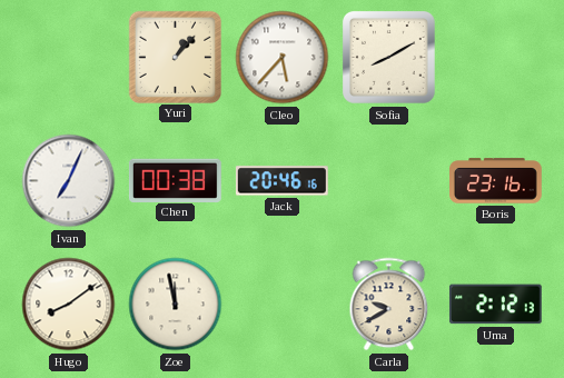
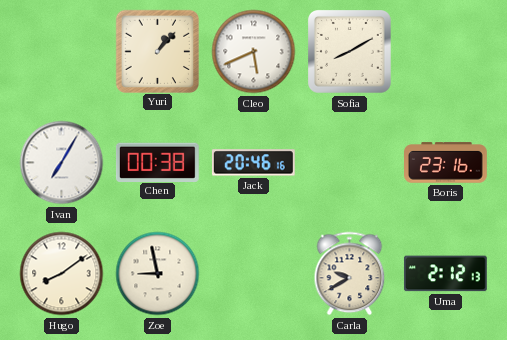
Cleo: 5:37 -> 5:41
Ivan: 7:04 -> 7:05
Zoe: 11:58 -> 8:58
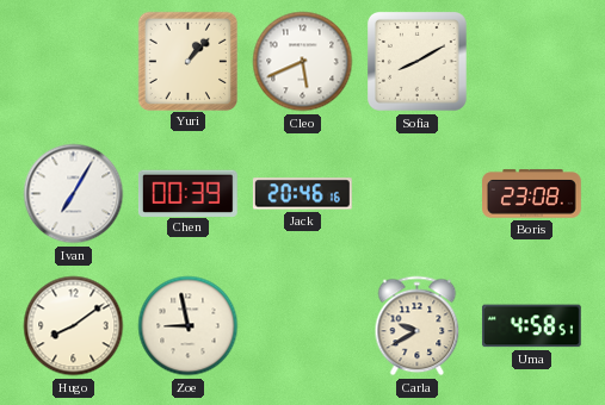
Chen: 00:38 -> 00:39
Boris: 23:16 -> 23:08
Uma: 2:12 -> 4:58
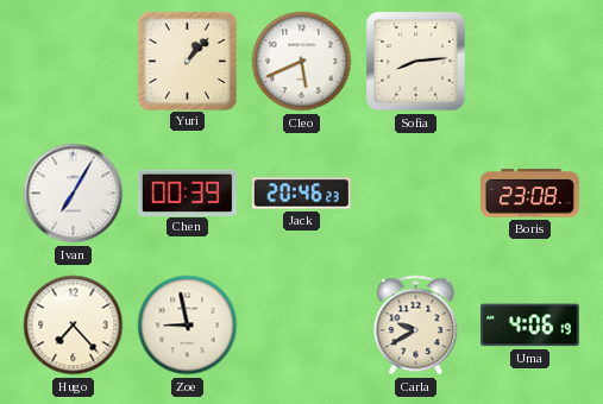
Sofia: 8:10 -> 8:14
Jack: 20:46:16 -> 20:46:23
Hugo: 8:09 -> 7:23
Uma: 4:58 -> 4:06
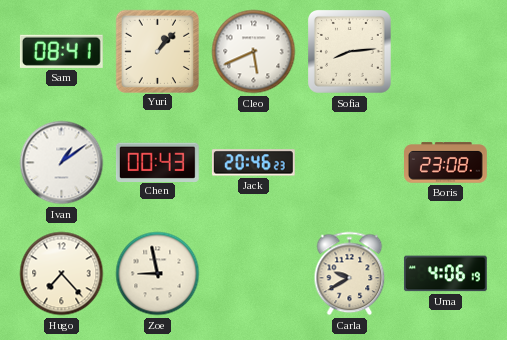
Sam: none -> 08:41
Ivan: 7:05 -> 1:09
Chen: 00:39 -> 00:43
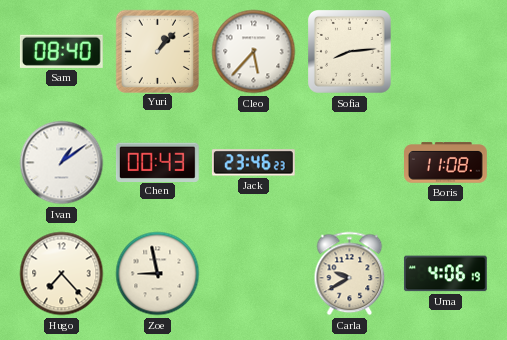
Sam: 08:41 -> 08:40
Cleo: 5:41 -> 5:37
Jack: 20:46 -> 23:46
Boris: 23:08 -> 11:08
